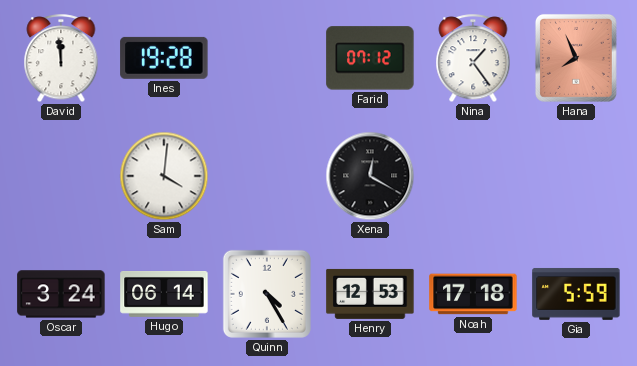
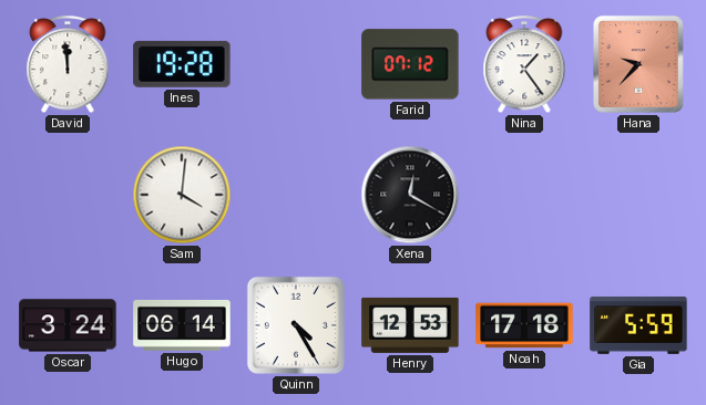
Hana: 7:56 -> 9:37
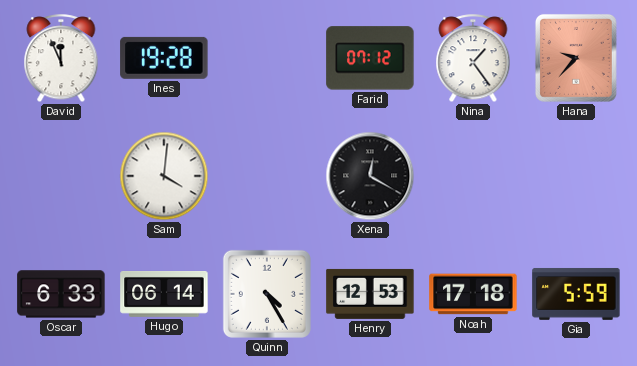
David: 11:59 -> 11:56
Oscar: 3:24 -> 6:33
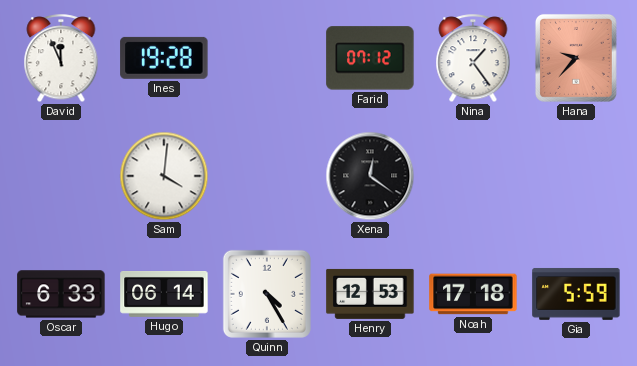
Xena: 12:20 -> 12:21
